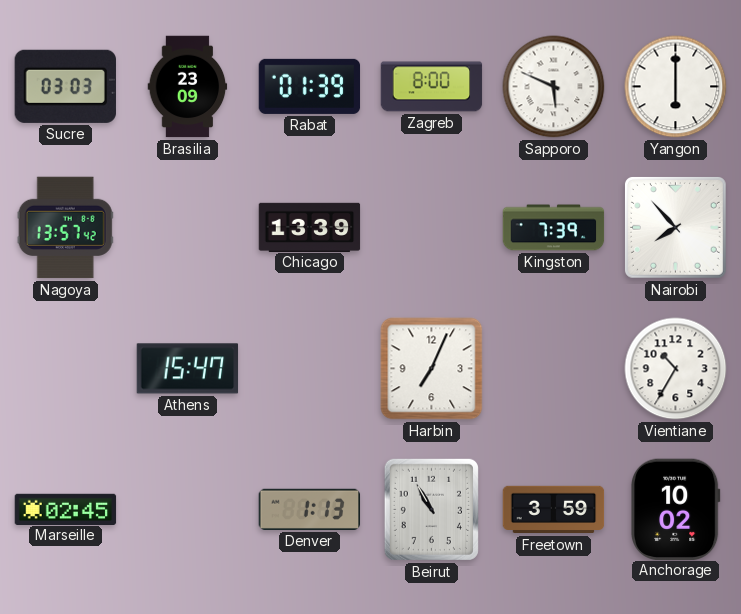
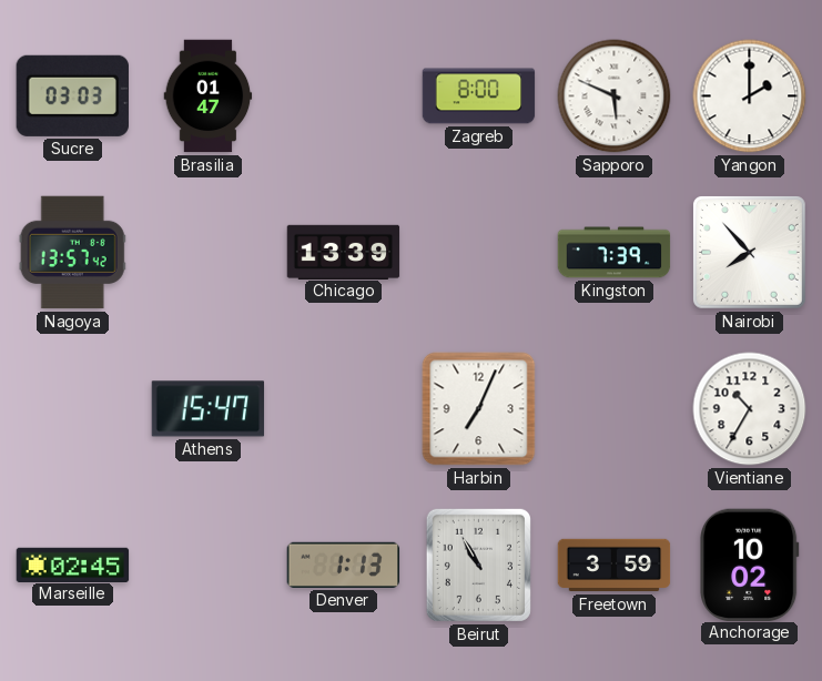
Brasilia: 23:09 -> 01:47
Rabat: 01:39 -> none
Yangon: 6:00 -> 2:00
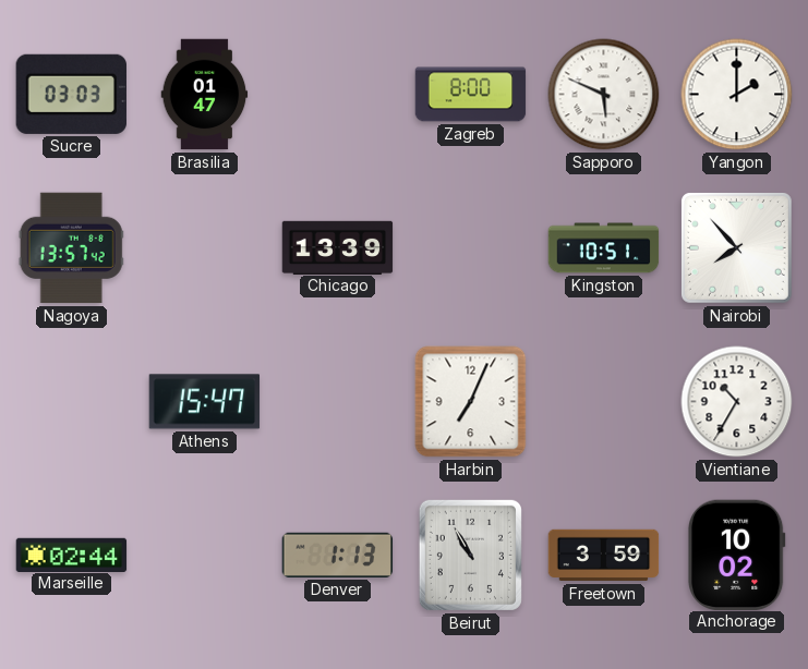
Kingston: 7:39 -> 10:51
Marseille: 02:45 -> 02:44
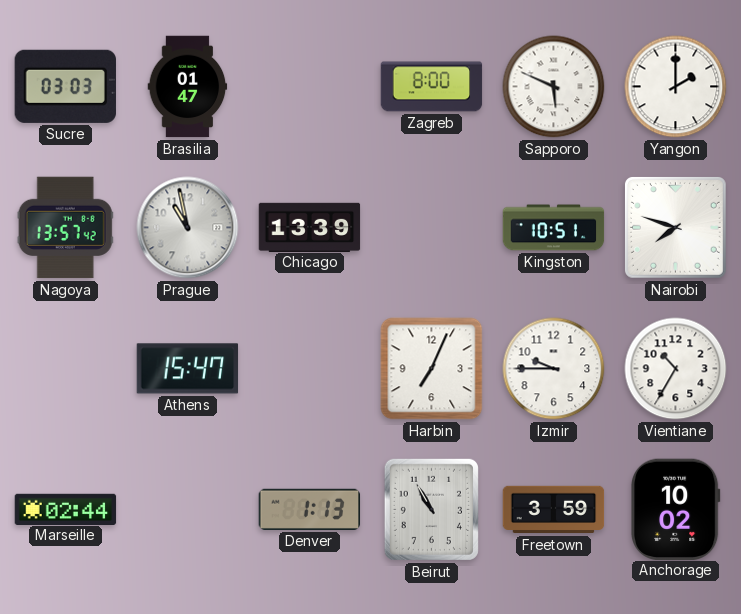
Prague: none -> 10:58
Nairobi: 7:53 -> 7:48
Izmir: none -> 9:45
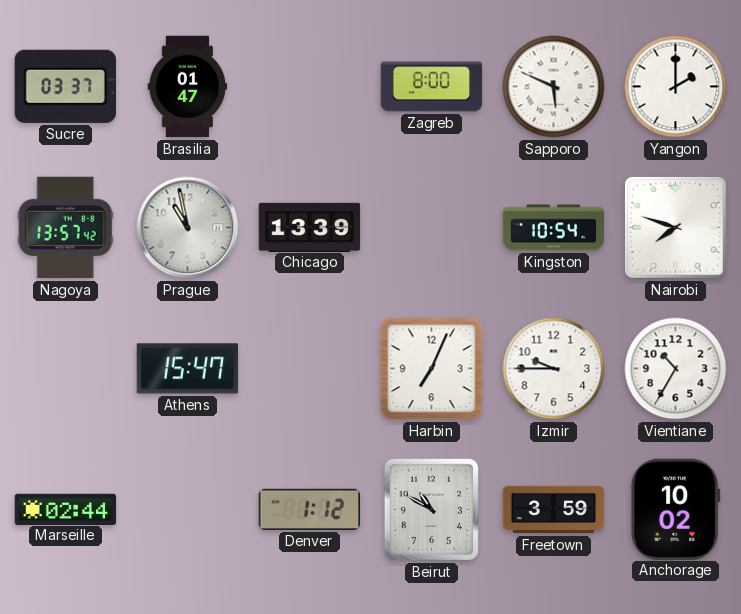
Sucre: 03:03 -> 03:37
Kingston: 10:51 -> 10:54
Denver: 1:13 -> 1:12
Beirut: 10:55 -> 10:50
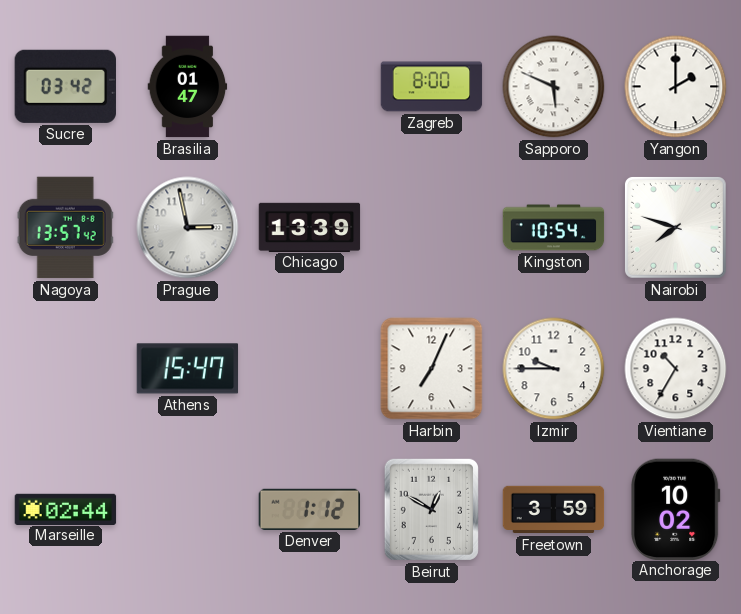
Sucre: 03:37 -> 03:42
Prague: 10:58 -> 2:58
Beirut: 10:50 -> 12:50
